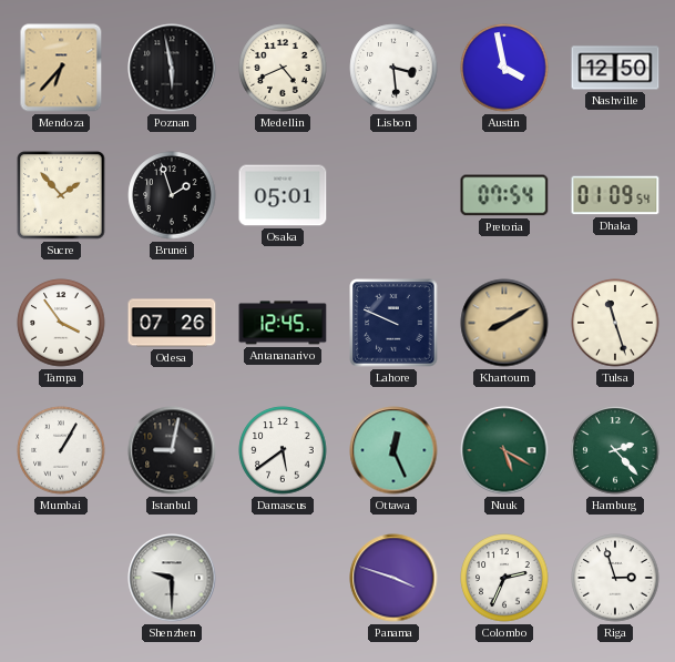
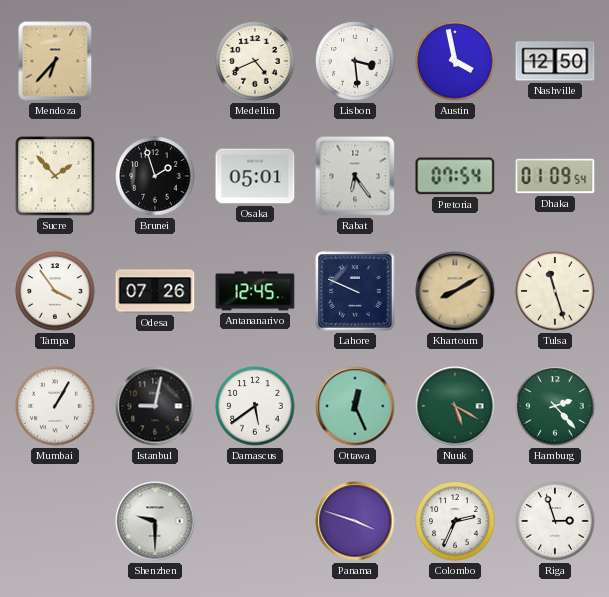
Poznan: 5:58 -> none
Rabat: none -> 6:24
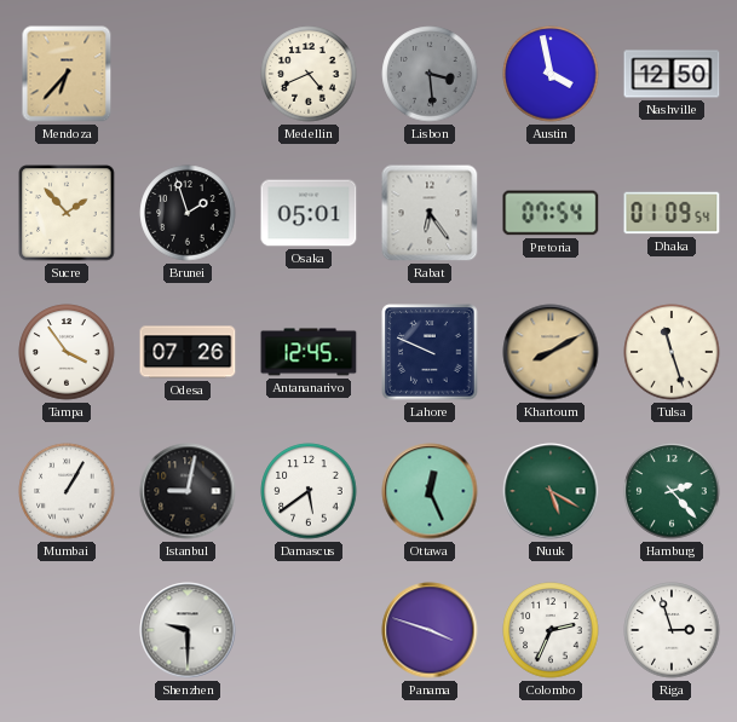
Lisbon dial: white -> grey
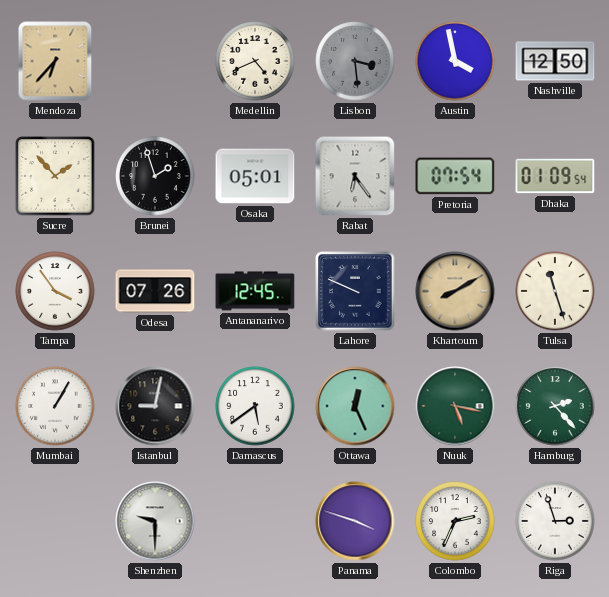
Nuuk: 5:20 -> 5:17
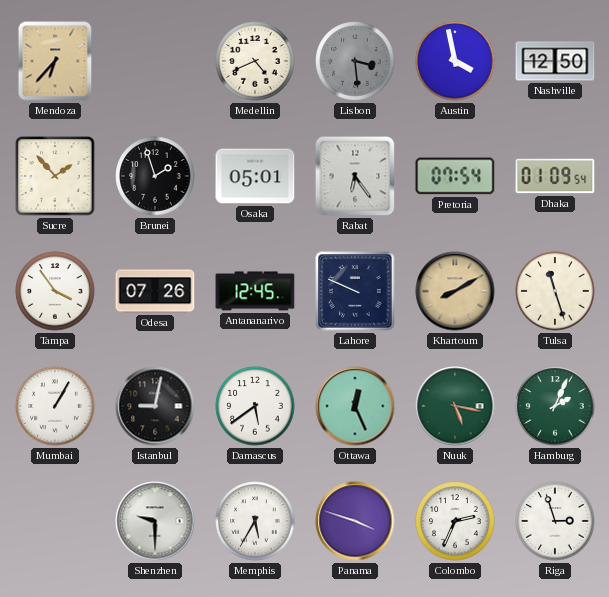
Hamburg: 2:23 -> 2:04
Memphis: none -> 5:35
